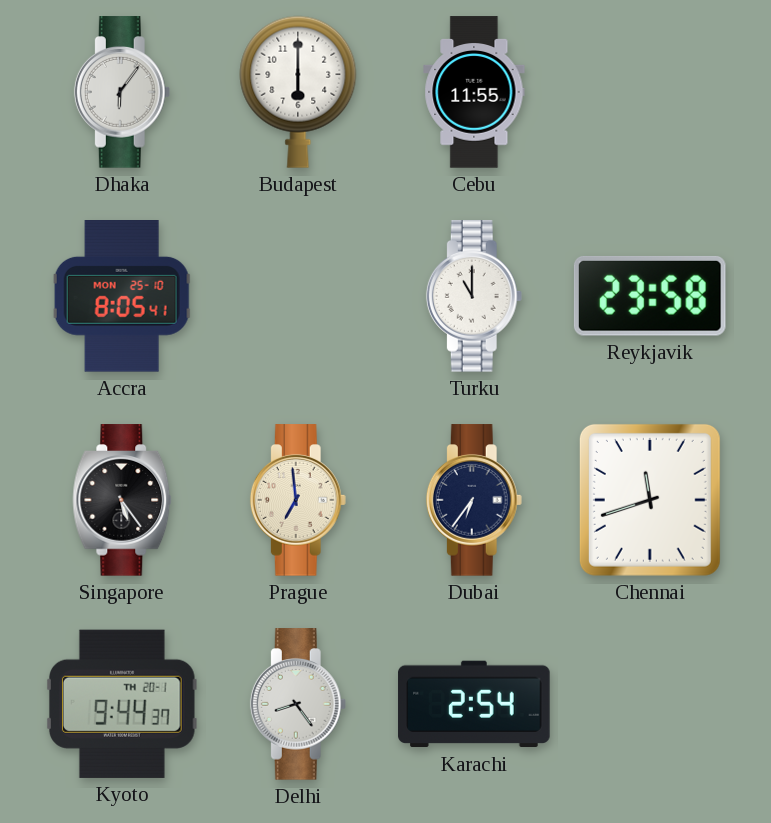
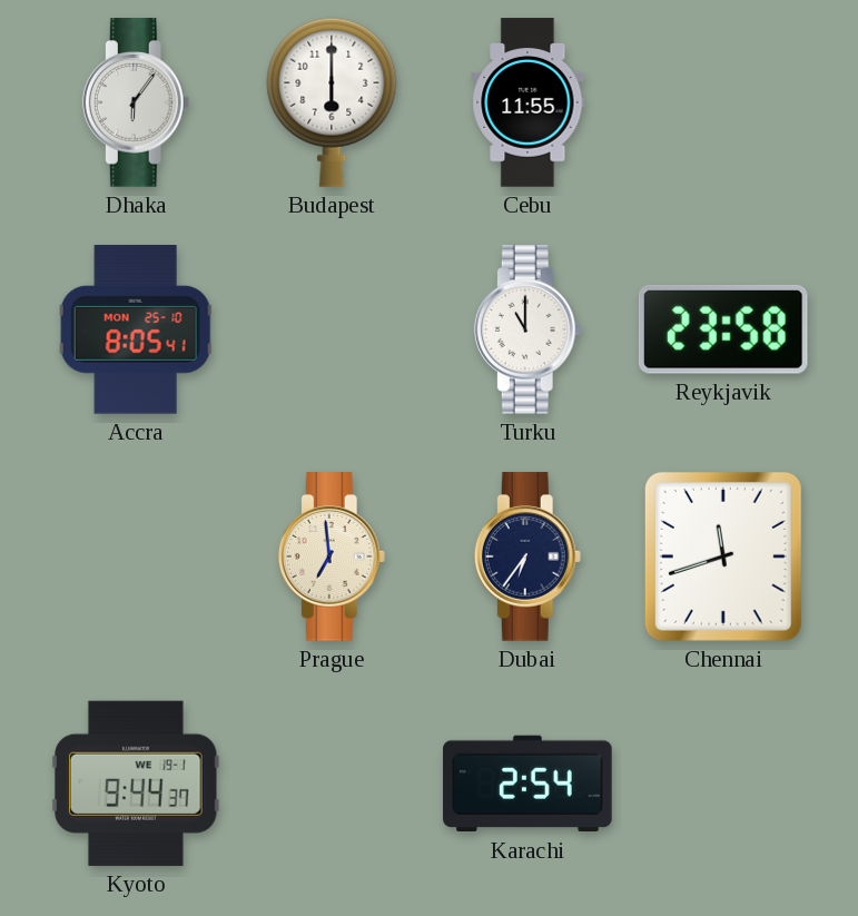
Singapore: 5:24 -> none
Kyoto date: TH 20-1 -> WE 19-1
Delhi: 8:24 -> none
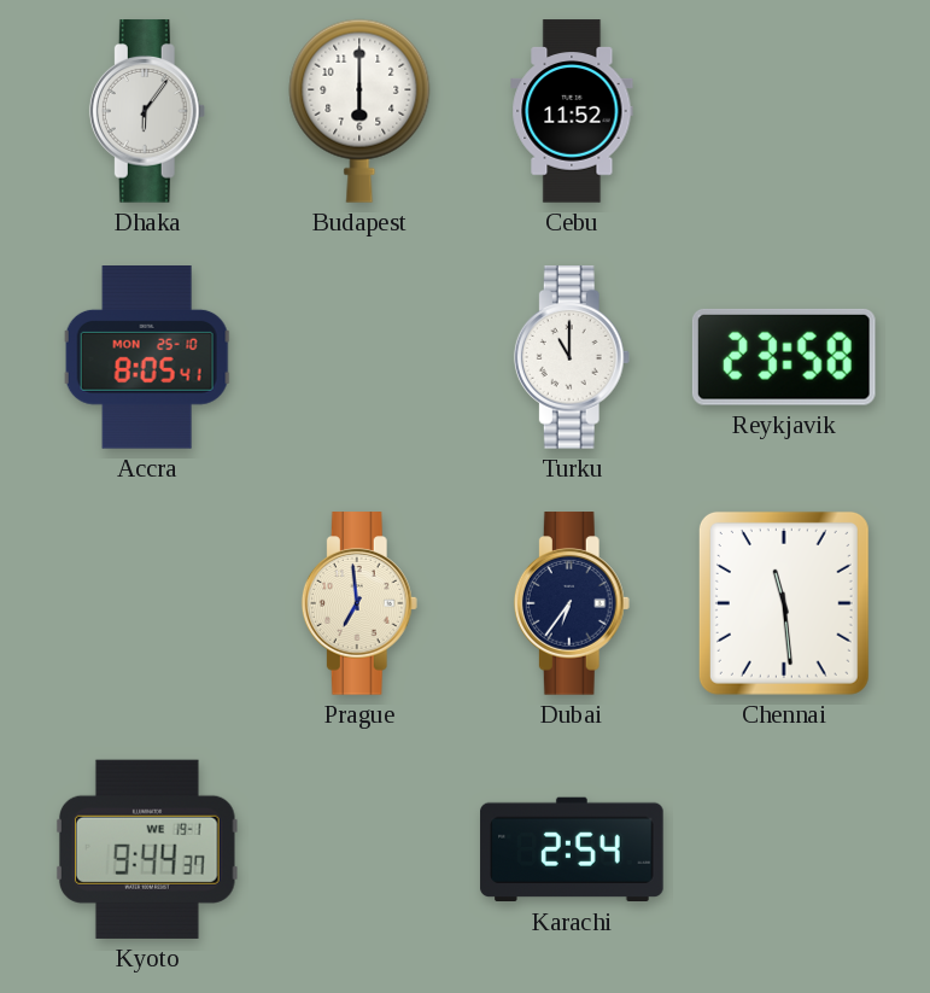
Cebu: 11:55 -> 11:52
Chennai: 11:42 -> 11:29
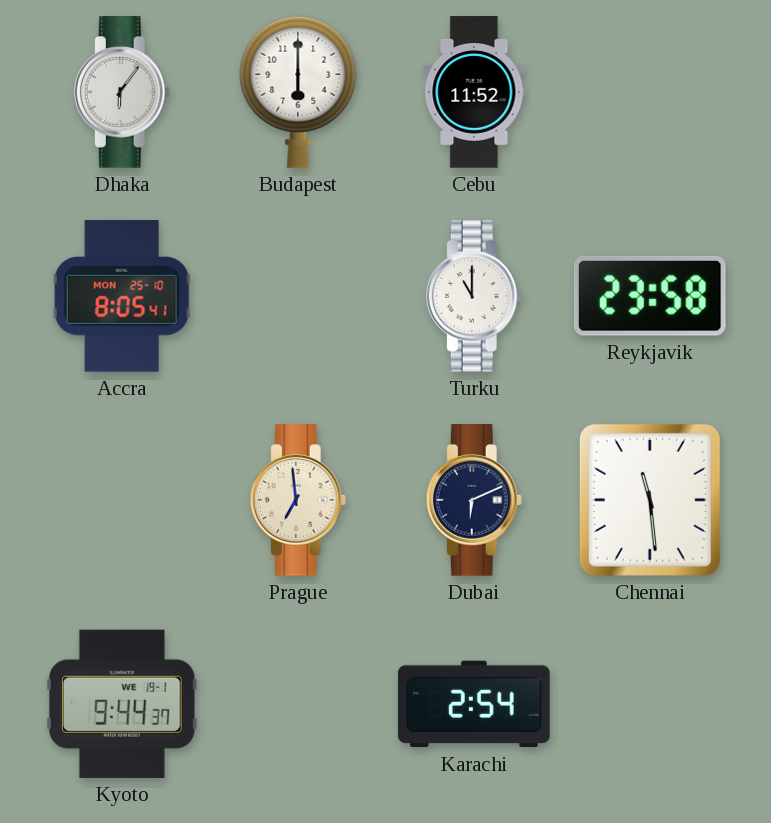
Dubai: 6:36 -> 6:11
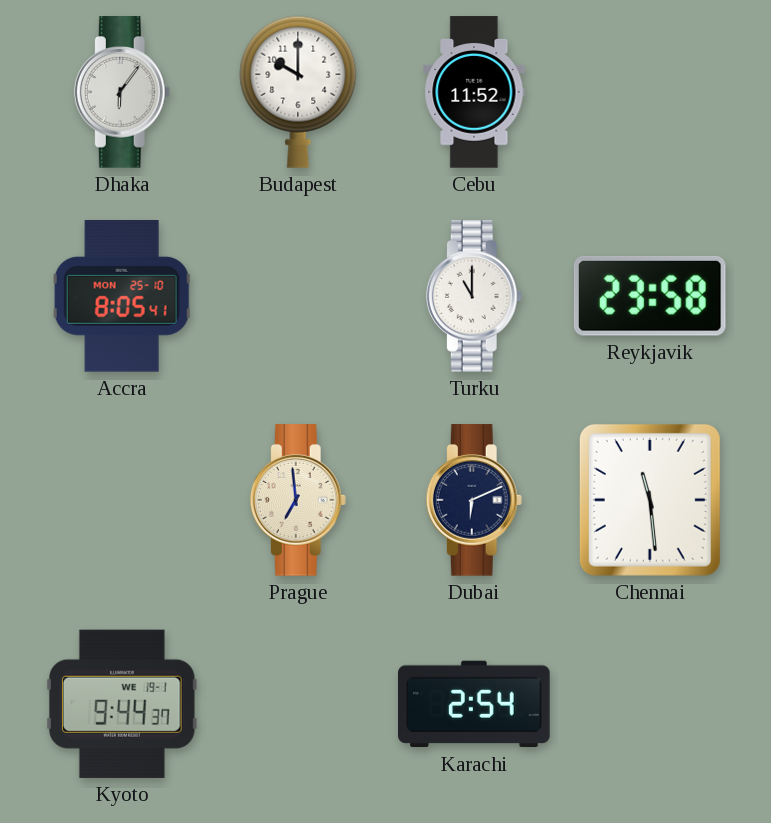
Budapest: 6:00 -> 10:00
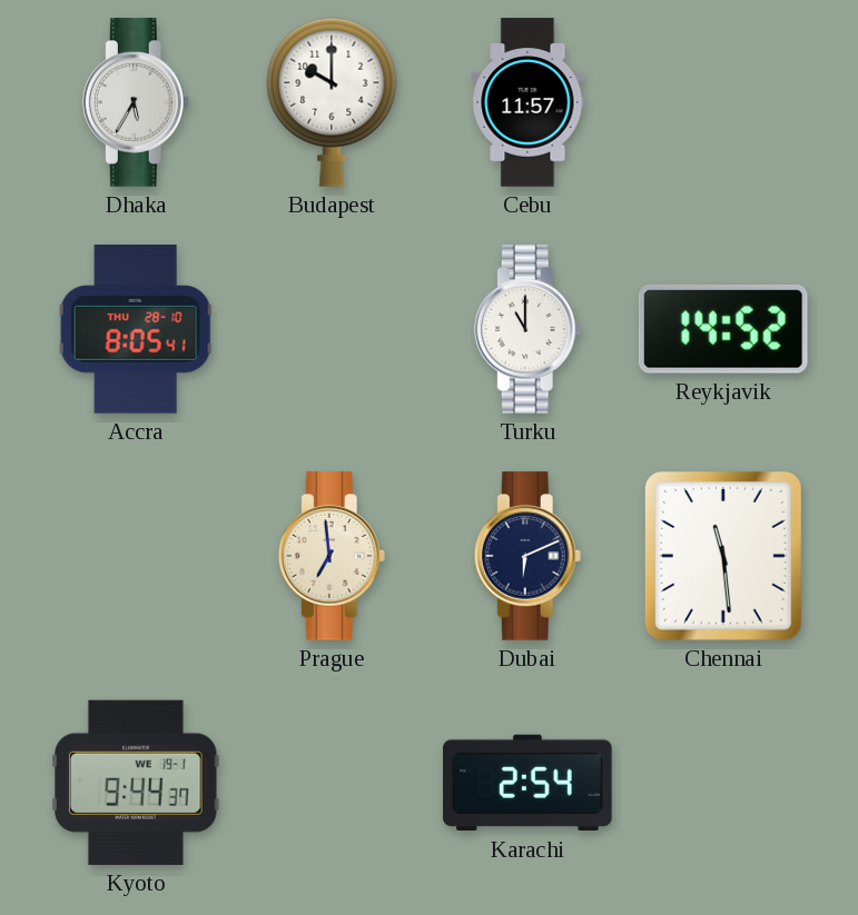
Dhaka: 6:06 -> 5:35
Cebu: 11:52 -> 11:57
Accra date: MON 25-10 -> THU 28-10
Reykjavik: 23:58 -> 14:52
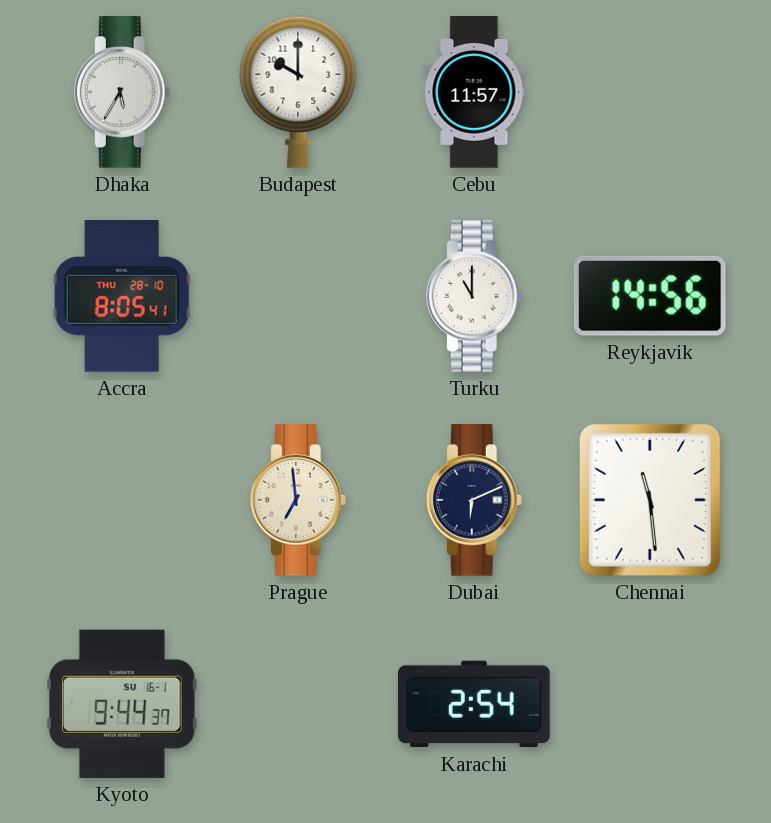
Reykjavik: 14:52 -> 14:56
Kyoto date: WE 19-1 -> SU 16-1
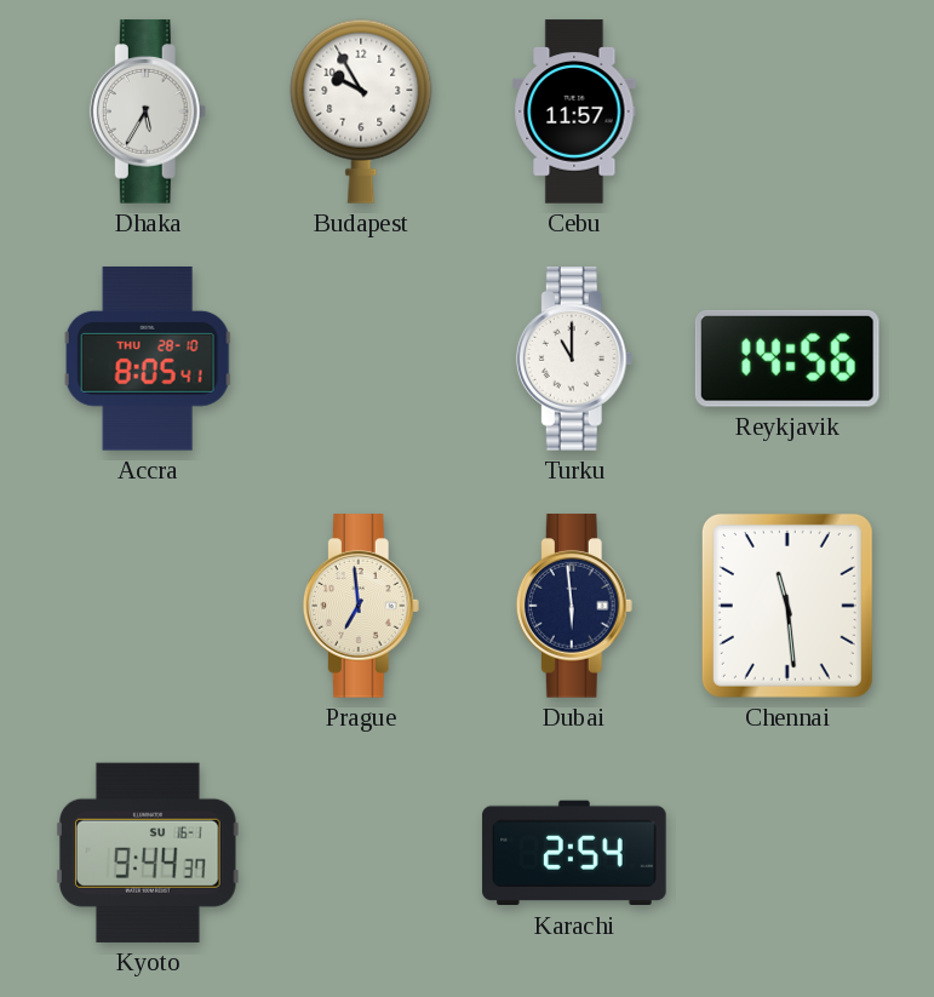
Budapest: 10:00 -> 9:55
Dubai: 6:11 -> 5:59
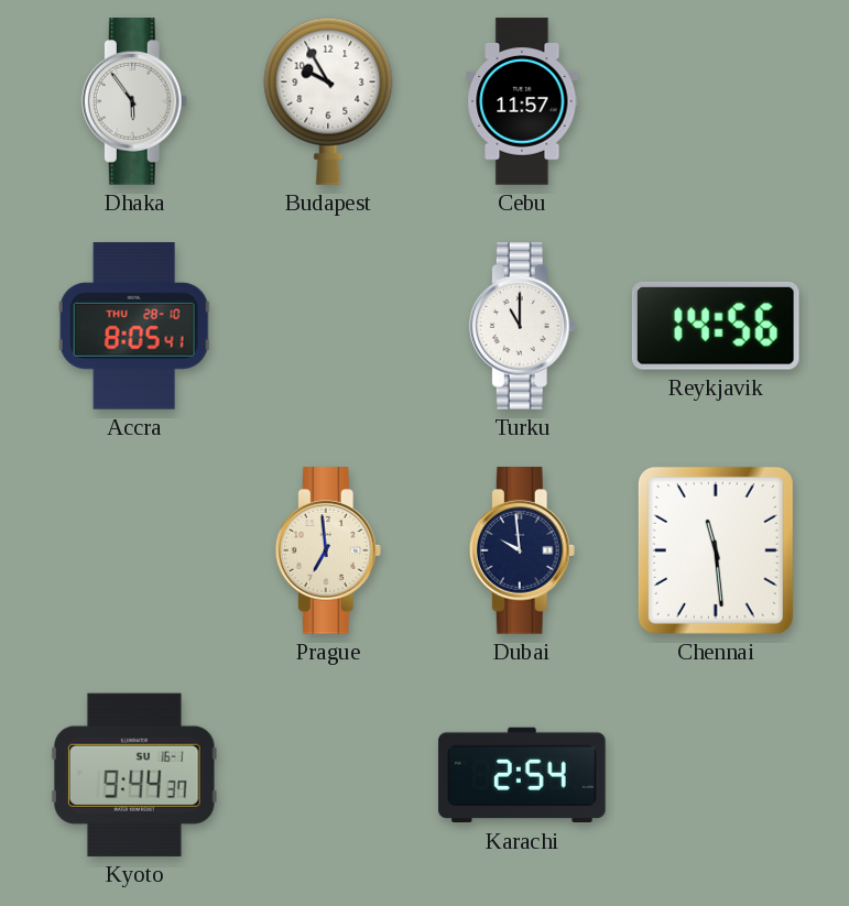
Dhaka: 5:35 -> 5:54
Dubai: 5:59 -> 9:59
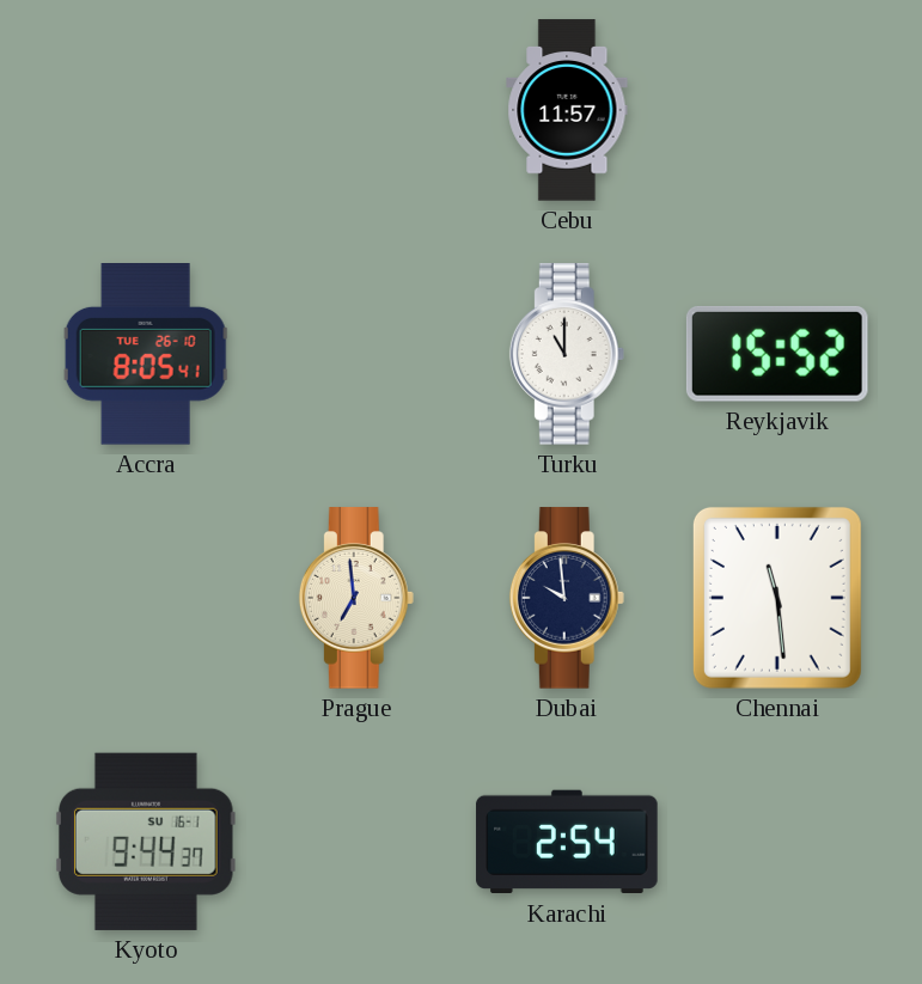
Dhaka: 5:54 -> none
Budapest: 9:55 -> none
Accra date: THU 28-10 -> TUE 26-10
Reykjavik: 14:56 -> 15:52
